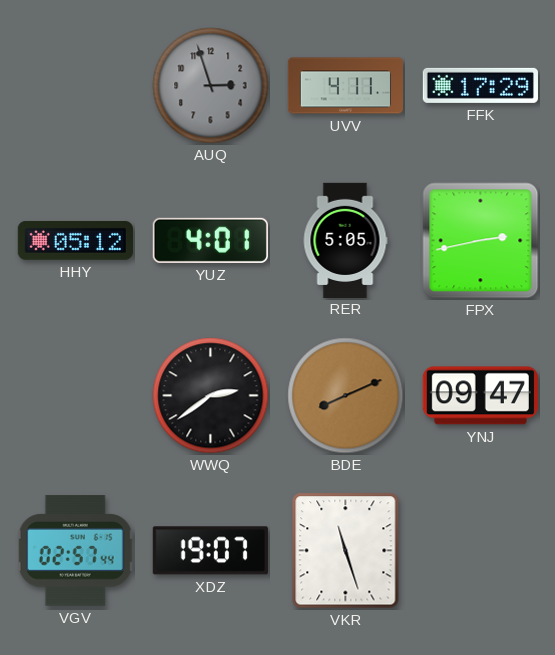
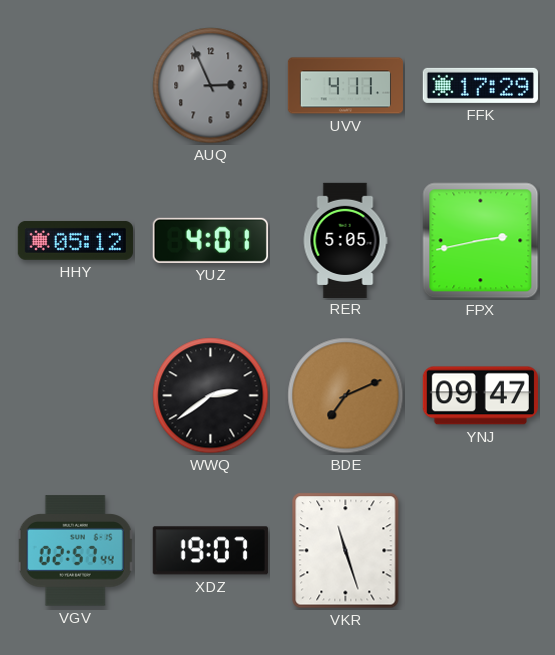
AUQ: 2:57 -> 2:56
BDE: 8:11 -> 7:11
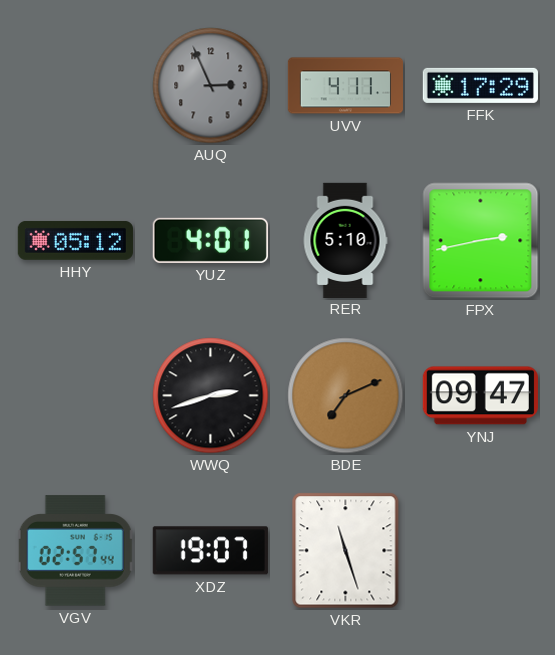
RER: 5:05 -> 5:10
WWQ: 2:39 -> 2:42
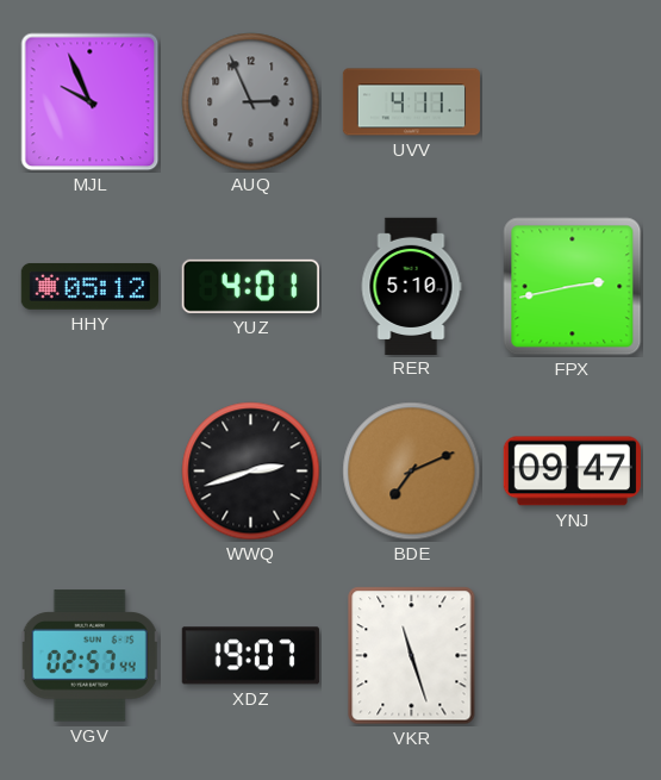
MJL: none -> 9:56
FFK: 17:29 -> none
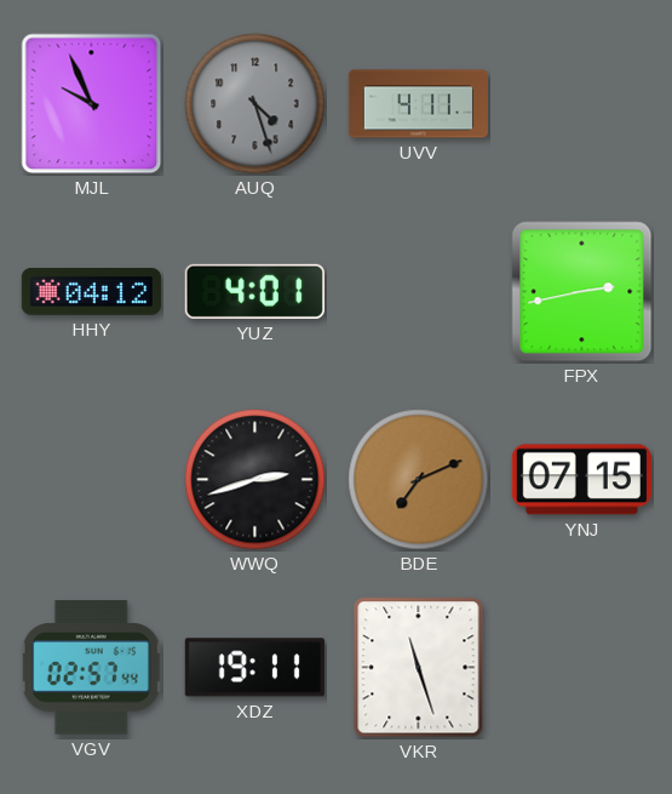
AUQ: 2:56 -> 4:27
HHY: 05:12 -> 04:12
RER: 5:10 -> none
YNJ: 09:47 -> 07:15
XDZ: 19:07 -> 19:11
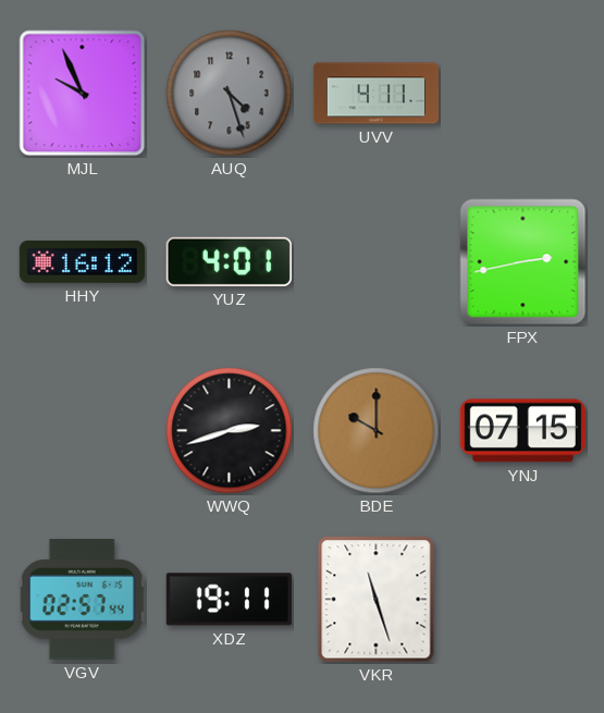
HHY: 04:12 -> 16:12
BDE: 7:11 -> 10:00
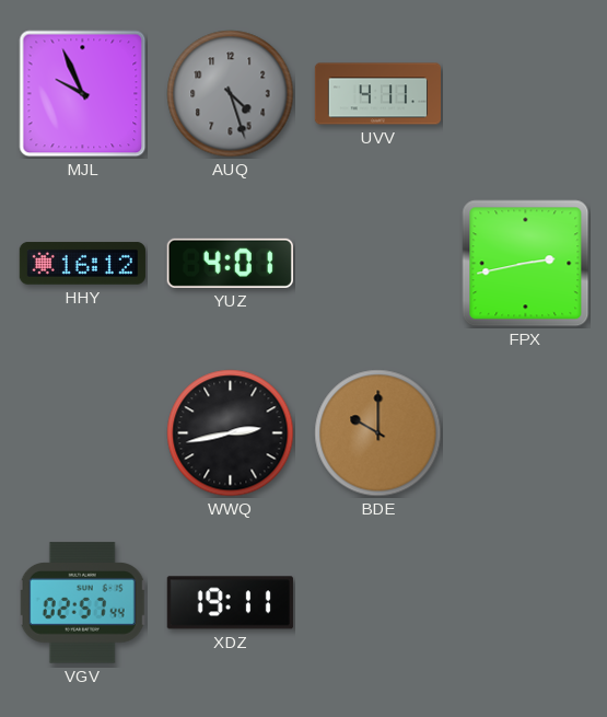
WWQ: 2:42 -> 2:43
YNJ: 07:15 -> none
VKR: 11:27 -> none
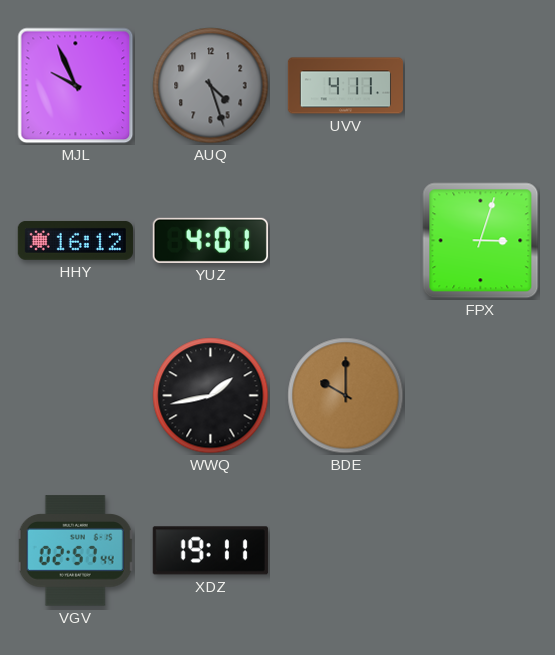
FPX: 2:43 -> 3:03
WWQ: 2:43 -> 1:43
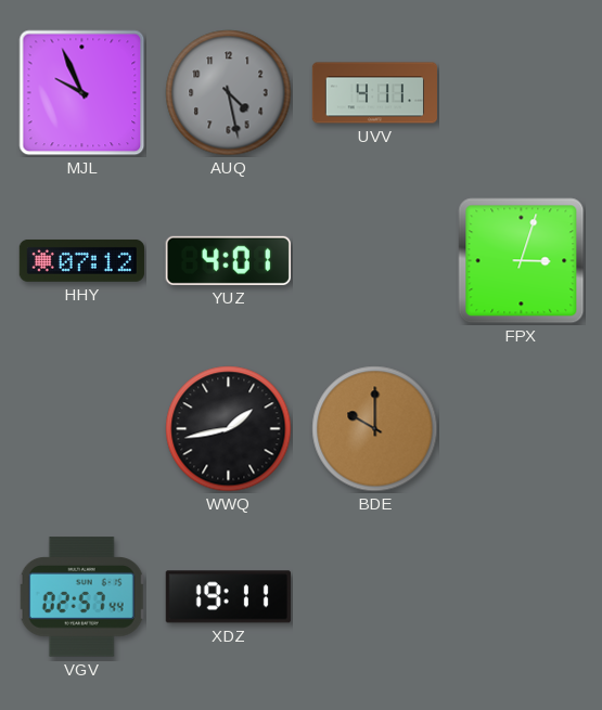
AUQ: 4:27 -> 4:28
HHY: 16:12 -> 07:12
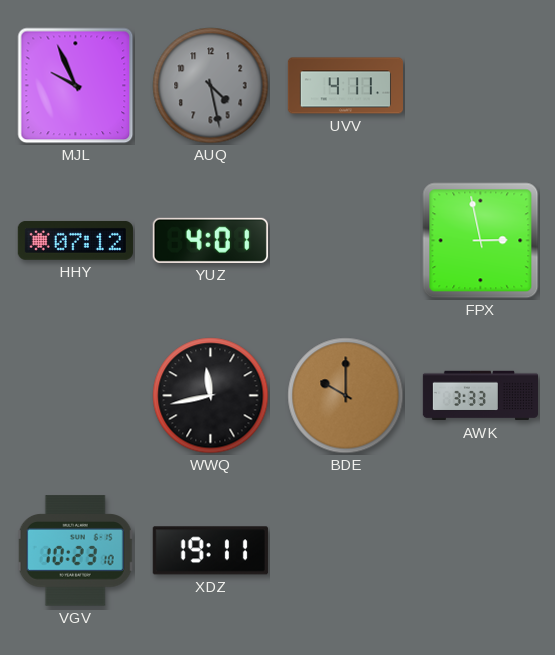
FPX: 3:03 -> 2:58
WWQ: 1:43 -> 11:43
AWK: none -> 3:33
VGV: 02:57 -> 10:23
